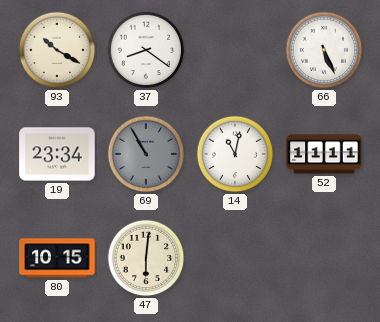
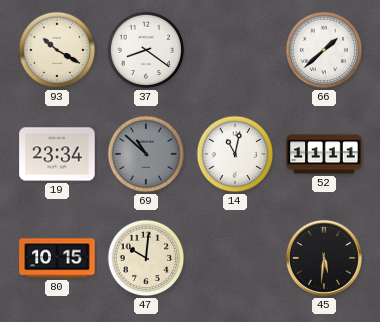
66: 5:26 -> 1:38
69: 10:55 -> 10:52
47: 6:01 -> 10:01
45: none -> 5:31
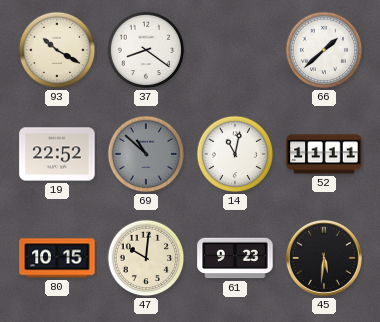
19: 23:34 -> 22:52
61: none -> 9:23
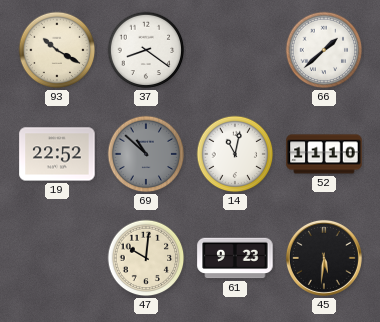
52: 11:11 -> 11:10
80: 10:15 -> none
